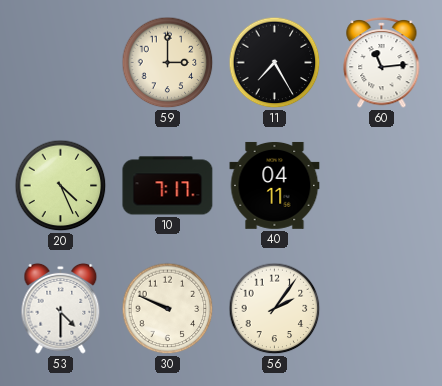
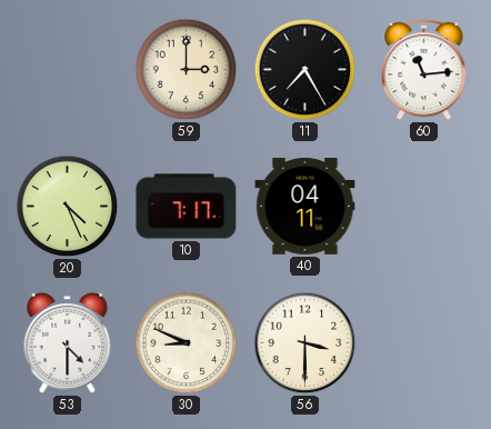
30: 9:49 -> 8:49
56: 2:06 -> 3:30
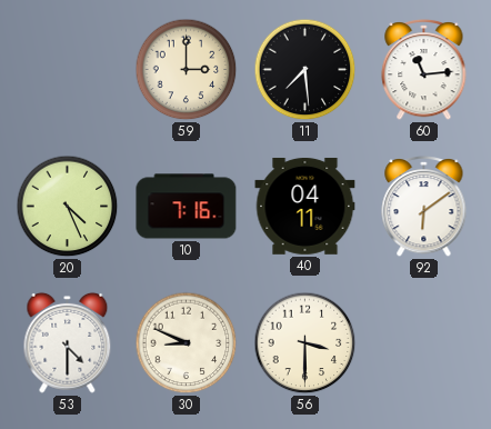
11: 7:25 -> 7:29
10: 7:17 -> 7:16
92: none -> 6:09
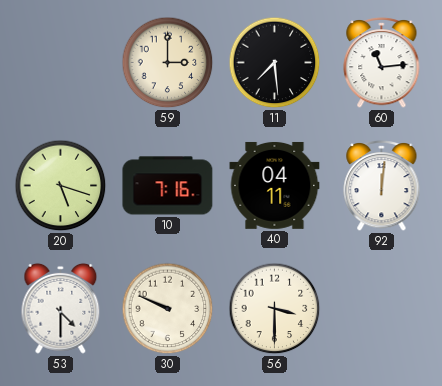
20: 4:26 -> 5:18
92: 6:09 -> 12:01
30: 8:49 -> 9:49
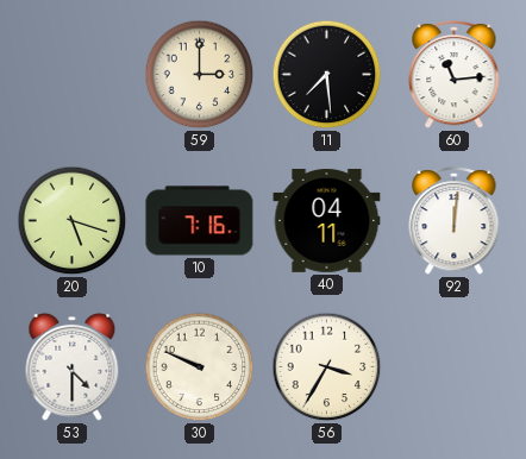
56: 3:30 -> 3:35
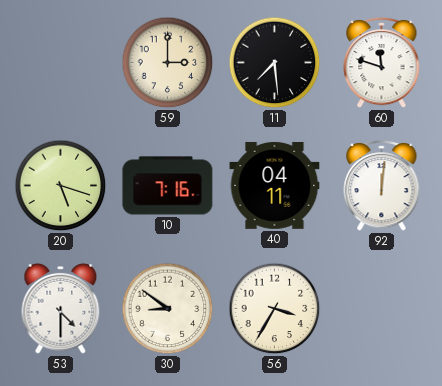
60: 11:14 -> 11:48
30: 9:49 -> 8:51
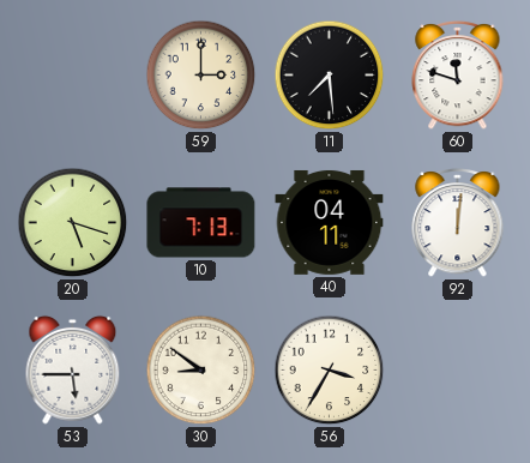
10: 7:16 -> 7:13
53: 4:30 -> 5:45
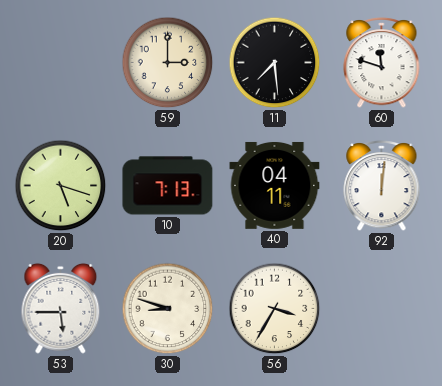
30: 8:51 -> 8:48
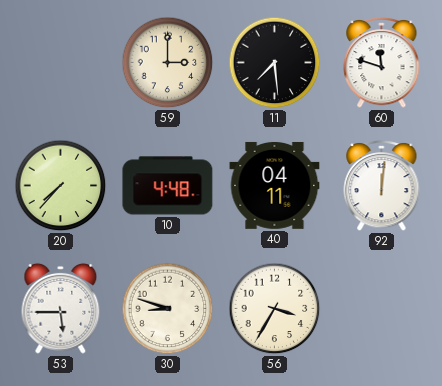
20: 5:18 -> 7:37
10: 7:13 -> 4:48
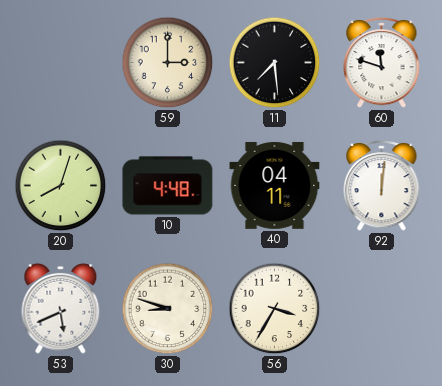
20: 7:37 -> 8:03
53: 5:45 -> 5:41
